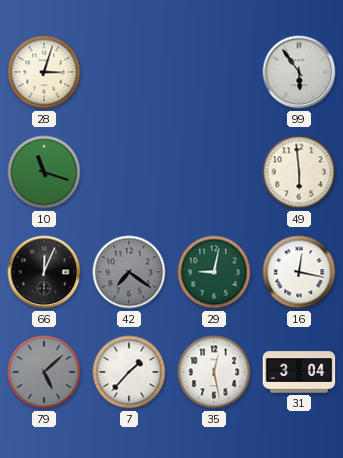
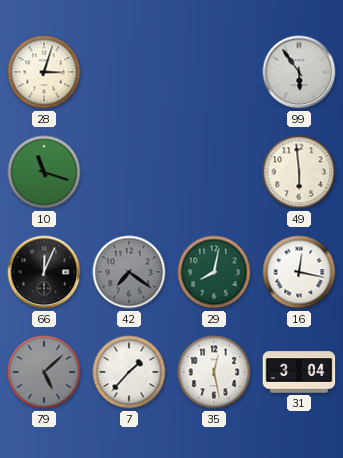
29: 9:02 -> 8:02
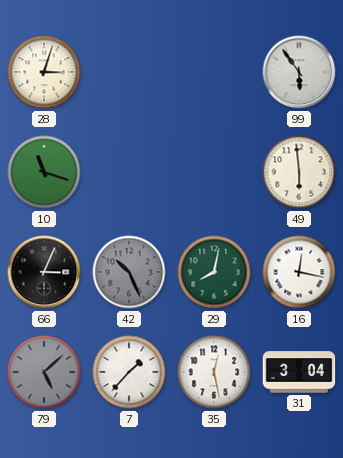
66: 12:04 -> 3:04
42: 7:21 -> 10:26
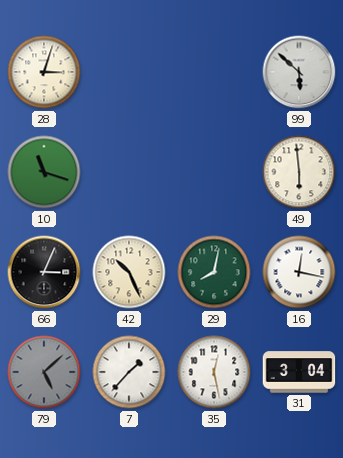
99: 5:54 -> 5:52
42 dial: grey -> cream
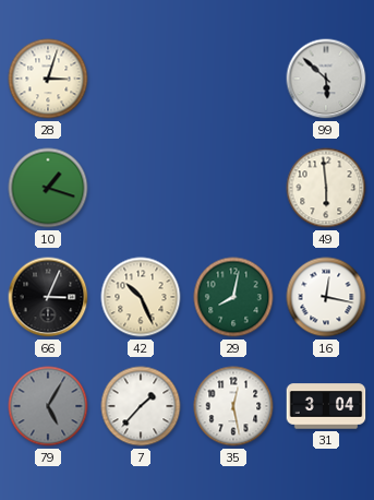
10: 11:18 -> 1:18
79: 5:08 -> 5:05
